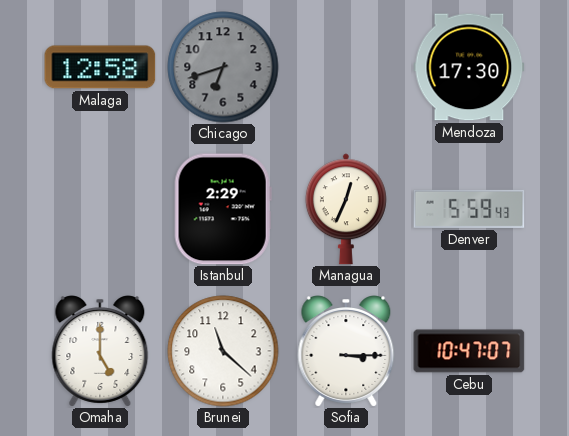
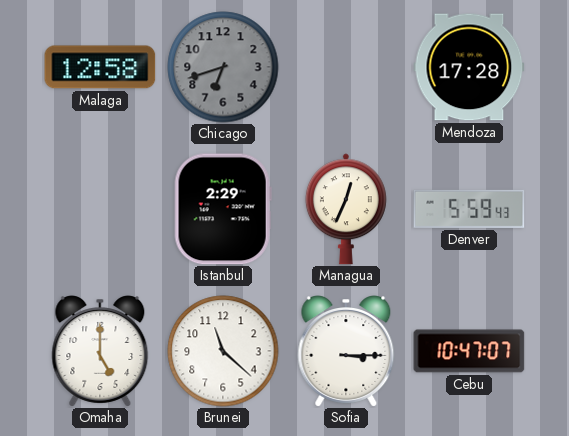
Mendoza: 17:30 -> 17:28
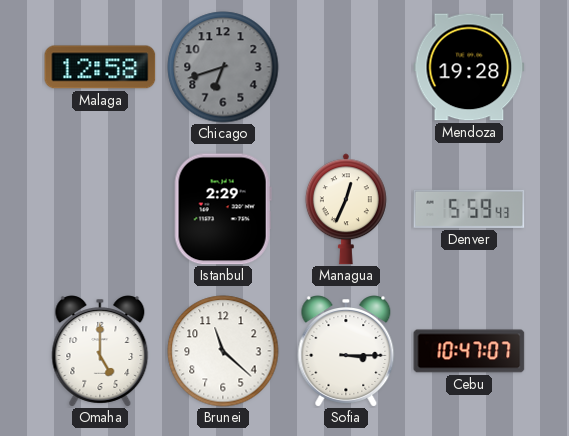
Mendoza: 17:28 -> 19:28
